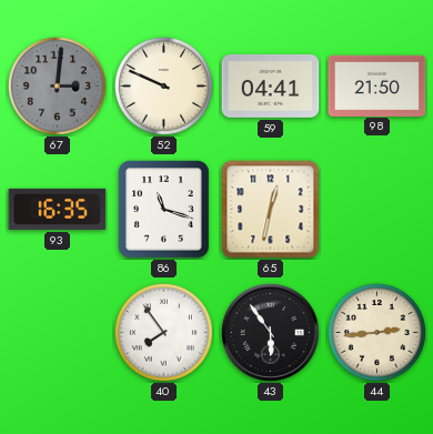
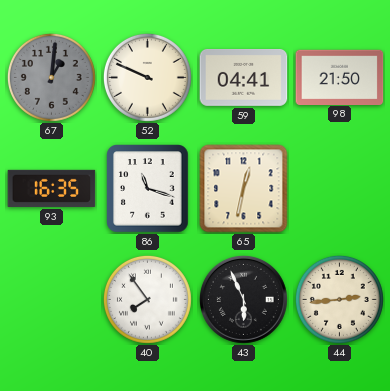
67: 3:01 -> 1:01
43: 5:54 -> 5:56
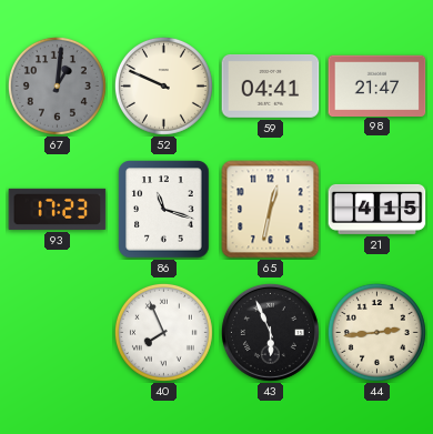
98: 21:50 -> 21:47
93: 16:35 -> 17:23
21: none -> 4:15
40: 7:54 -> 7:56
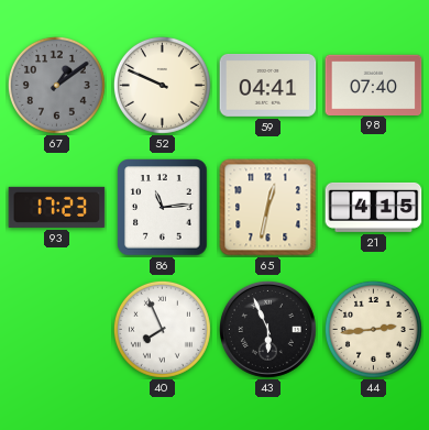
67: 1:01 -> 1:09
98: 21:47 -> 07:40
86: 11:18 -> 11:14
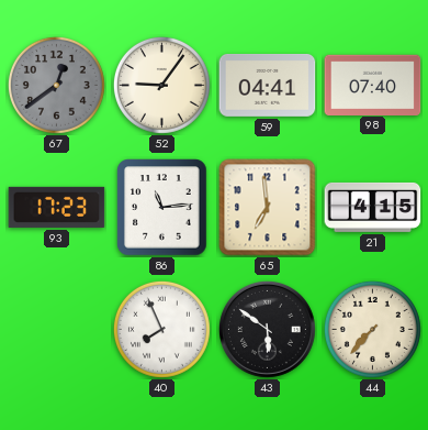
67: 1:09 -> 12:39
52: 9:49 -> 9:06
65: 12:32 -> 6:59
43: 5:56 -> 5:51
44: 2:44 -> 7:37
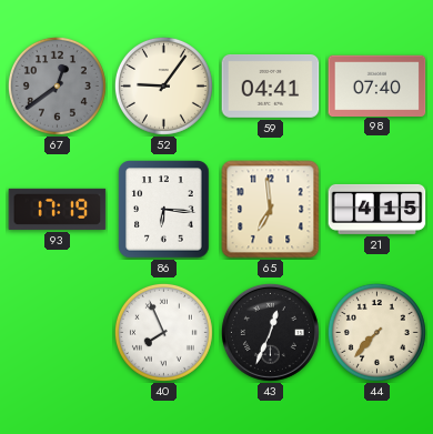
93: 17:23 -> 17:19
86: 11:14 -> 6:16
43: 5:51 -> 12:34
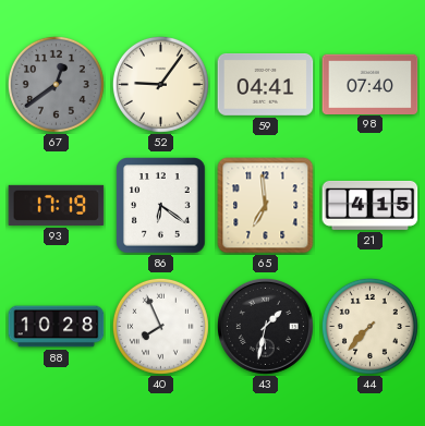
86: 6:16 -> 6:21
88: none -> 10:28
43: 12:34 -> 1:32
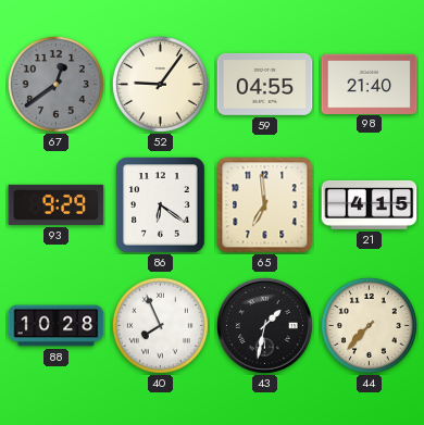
59: 04:41 -> 04:55
98: 07:40 -> 21:40
93: 17:19 -> 9:29
